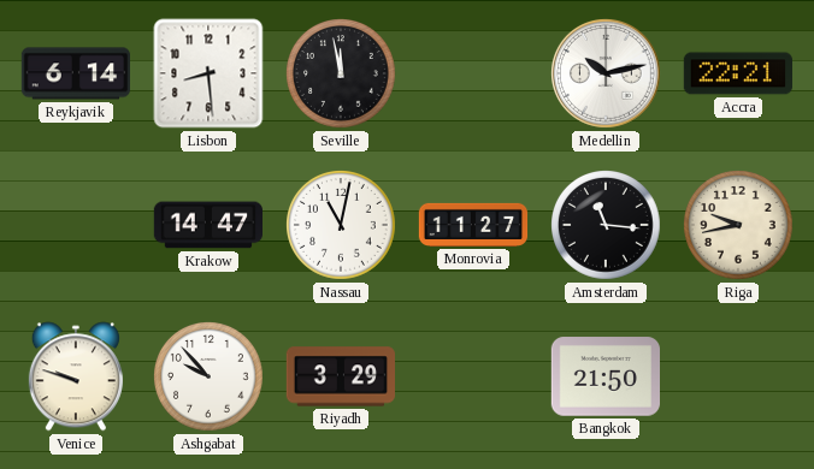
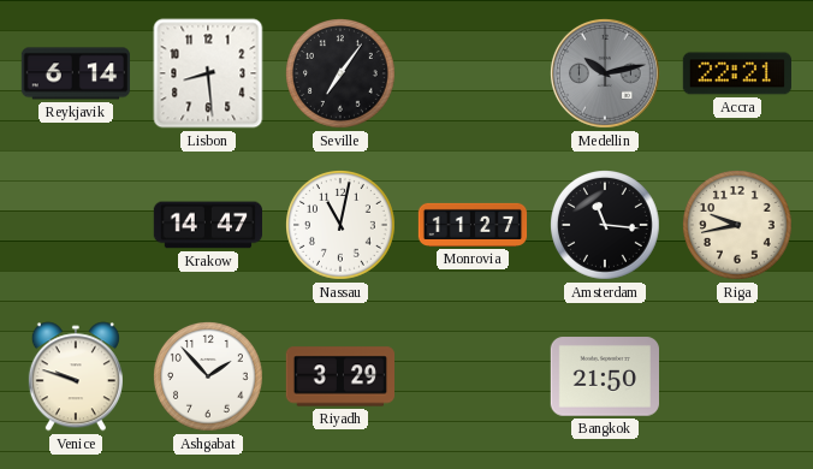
Seville: 11:58 -> 7:06
Medellin dial: white -> grey
Ashgabat: 9:53 -> 1:53
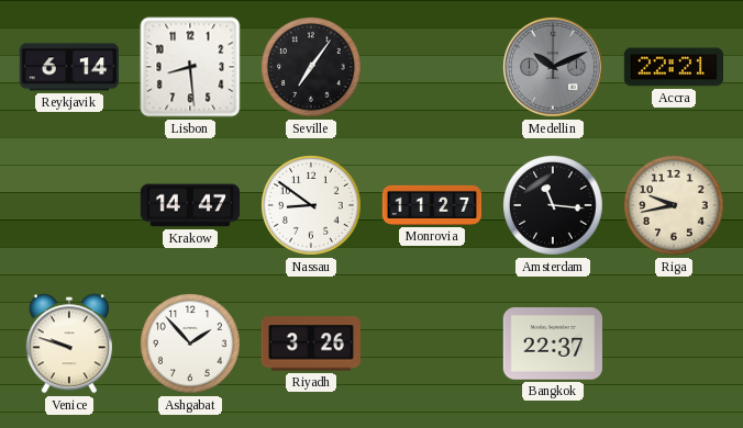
Medellin: 10:13 -> 10:11
Nassau: 11:02 -> 8:51
Riyadh: 3:29 -> 3:26
Bangkok: 21:50 -> 22:37
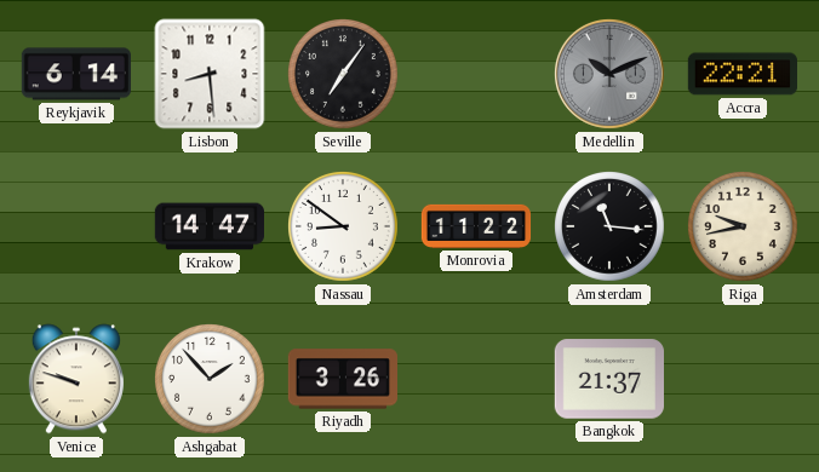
Monrovia: 11:27 -> 11:22
Bangkok: 22:37 -> 21:37
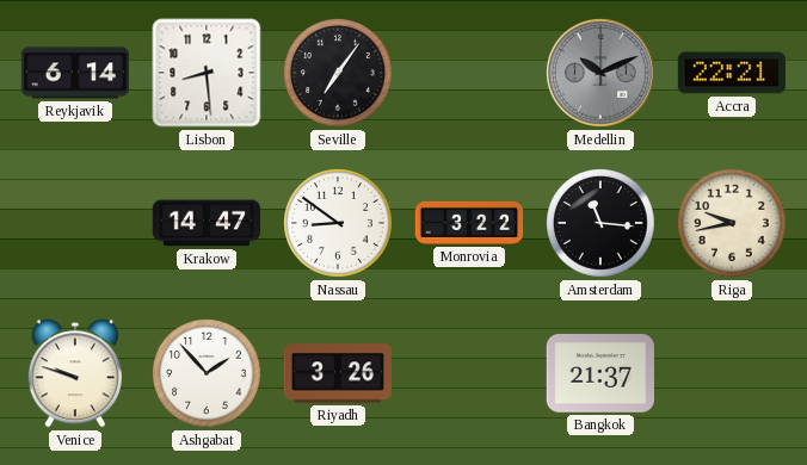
Monrovia: 11:22 -> 3:22
